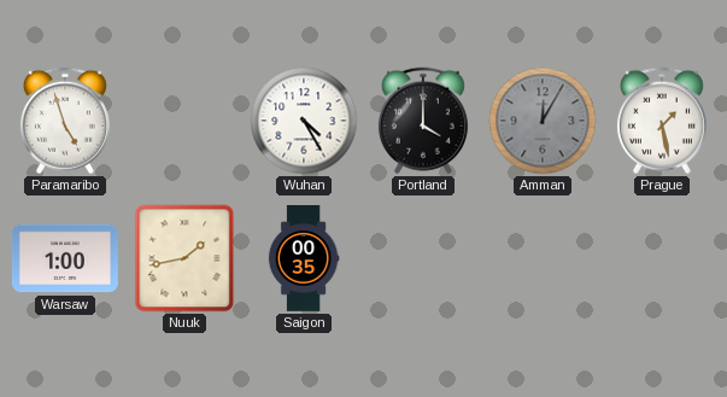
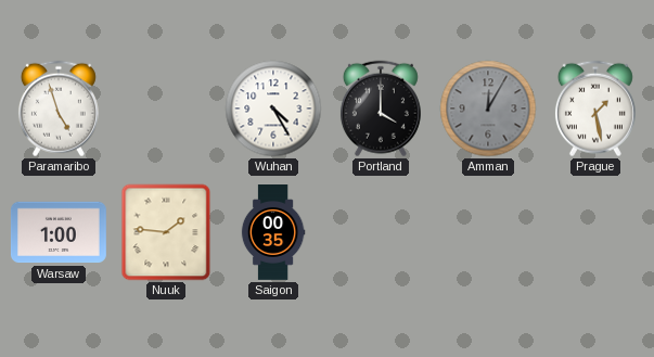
Nuuk: 1:43 -> 1:46
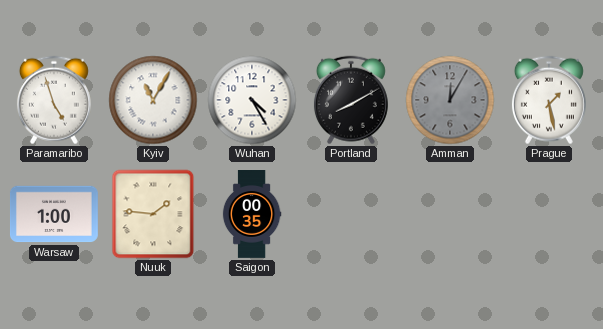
Kyiv: none -> 11:05
Portland: 4:00 -> 8:10
